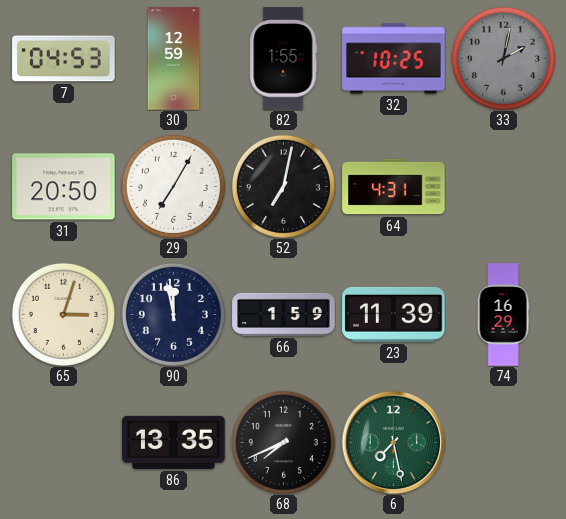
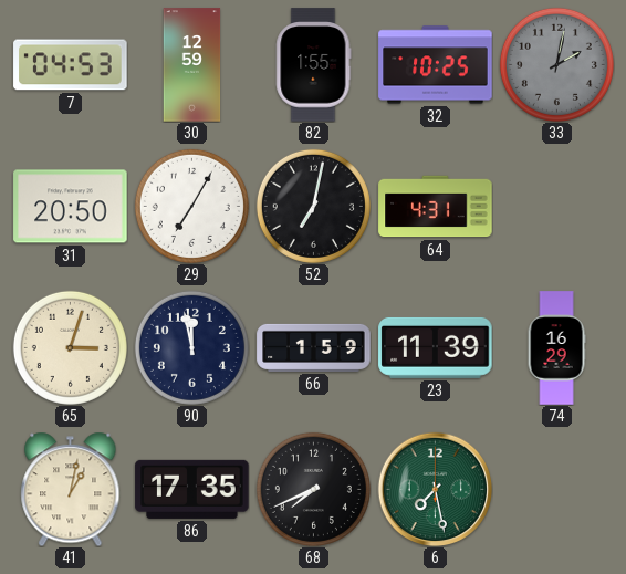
41: none -> 1:02
86: 13:35 -> 17:35
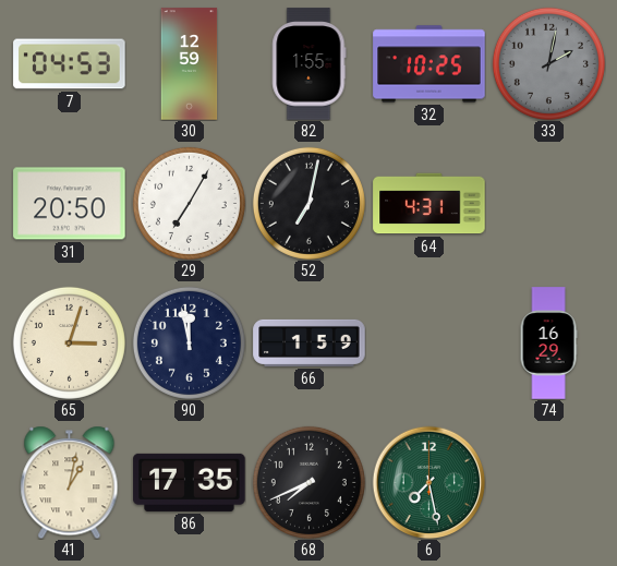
23: 11:39 -> none
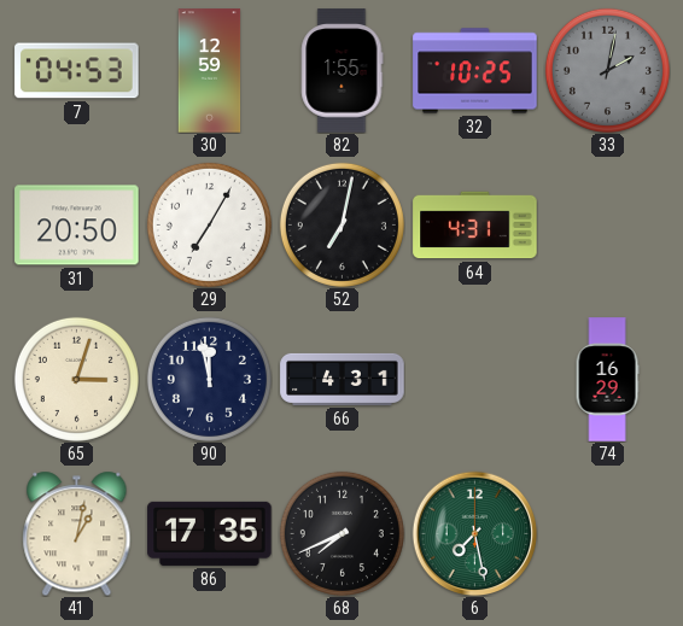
66: 1:59 -> 4:31
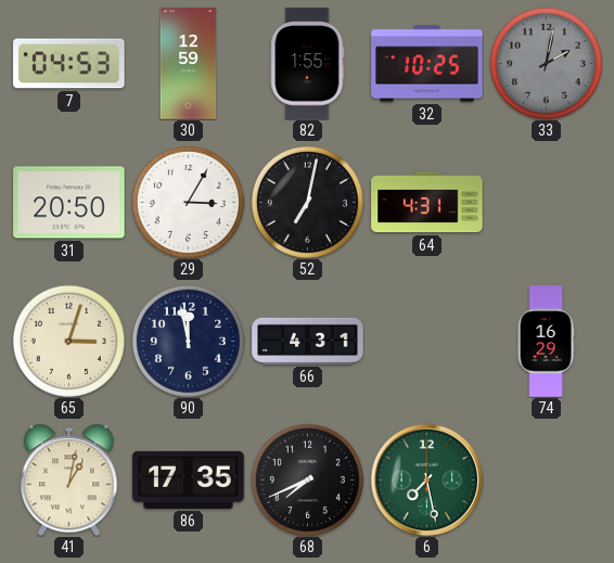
29: 7:05 -> 3:05
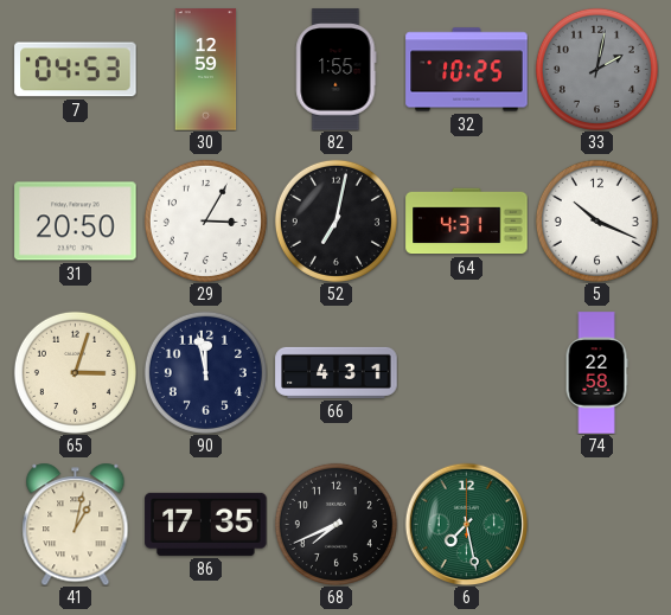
5: none -> 10:19
74: 16:29 -> 22:58
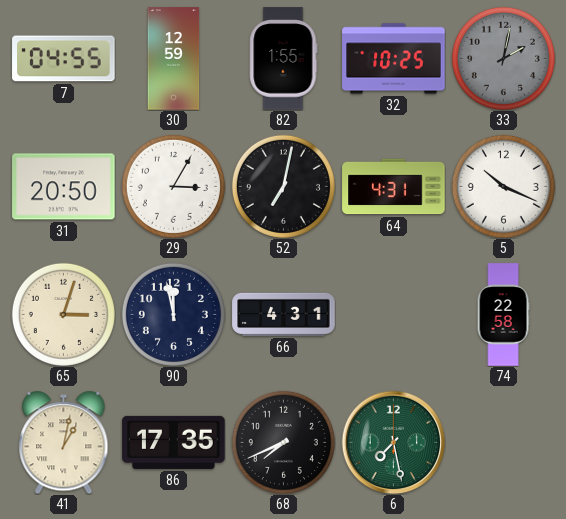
7: 04:53 -> 04:55
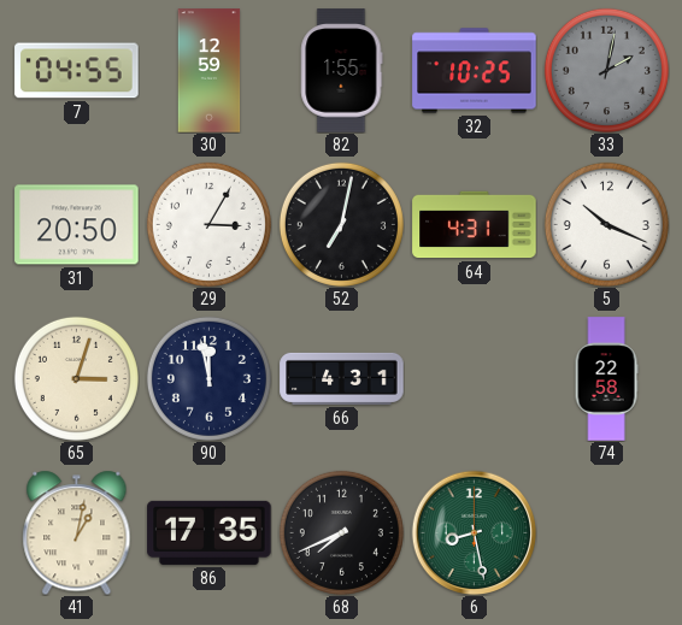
6: 7:28 -> 8:28
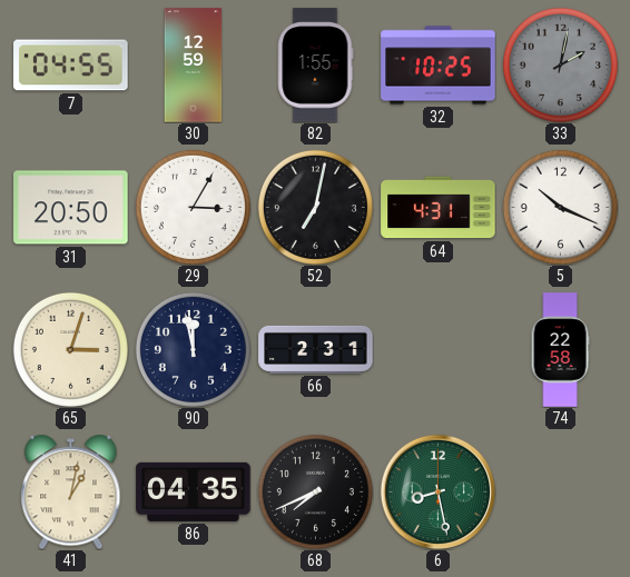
66: 4:31 -> 2:31
86: 17:35 -> 04:35
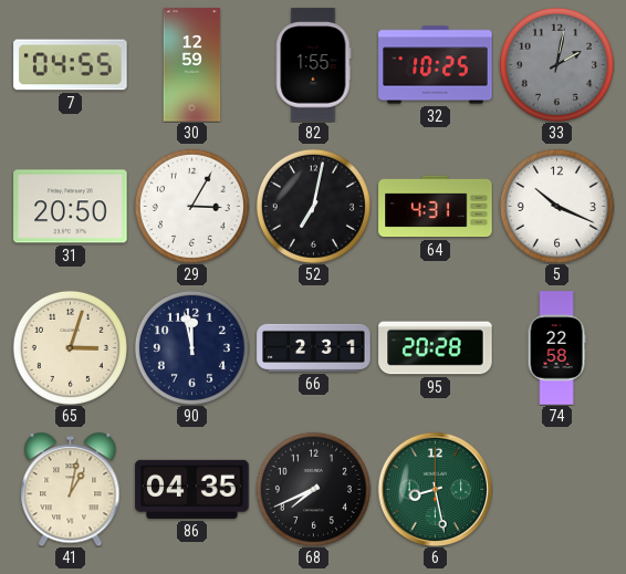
95: none -> 20:28
